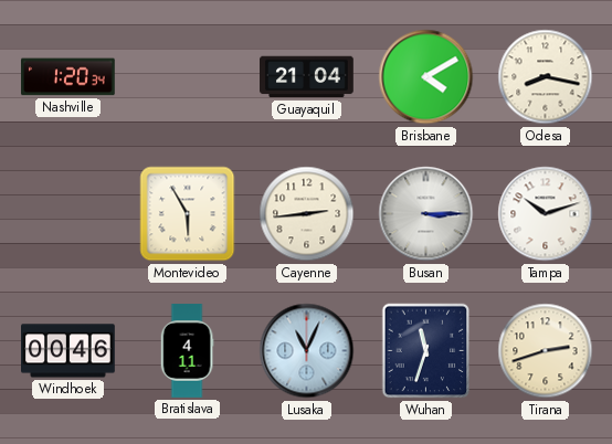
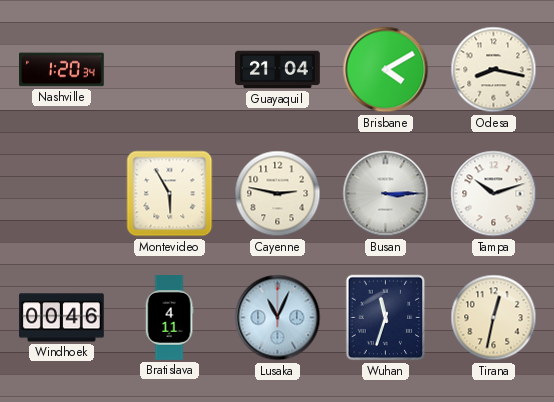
Cayenne: 2:44 -> 2:47
Tirana: 2:42 -> 12:32
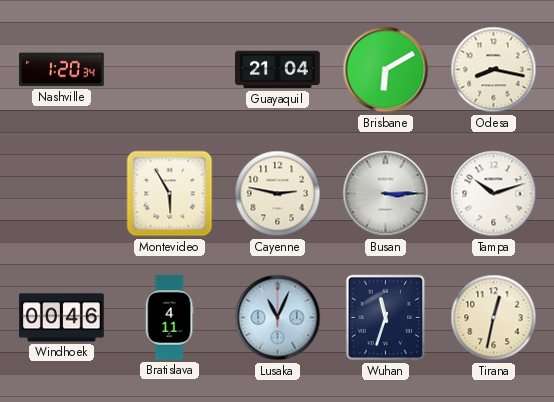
Brisbane: 4:10 -> 6:10
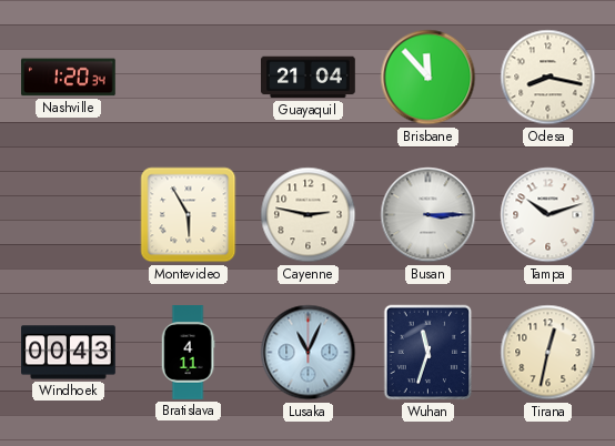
Brisbane: 6:10 -> 11:53
Windhoek: 00:46 -> 00:43
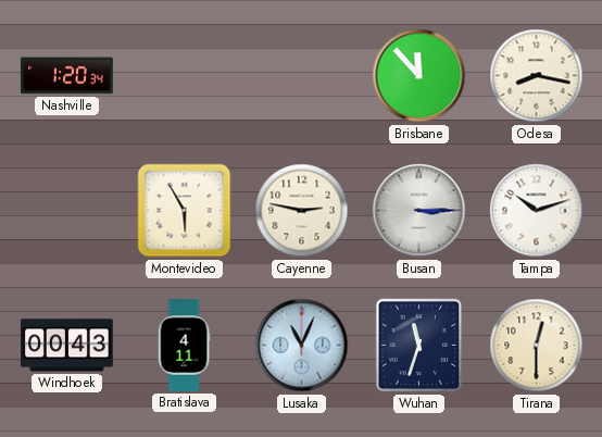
Guayaquil: 21:04 -> none
Tirana: 12:32 -> 12:30
